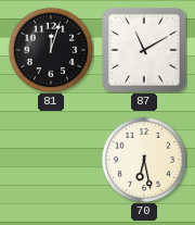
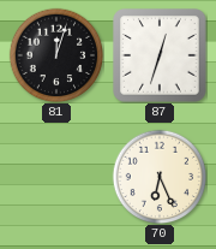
87: 11:10 -> 12:33
70: 6:28 -> 6:26
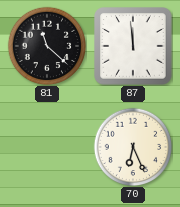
81: 12:03 -> 11:22
87: 12:33 -> 11:59
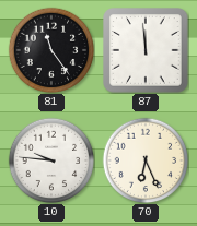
81: 11:22 -> 11:24
10: none -> 9:46
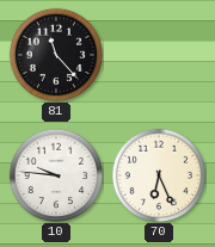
81: 11:24 -> 11:23
87: 11:59 -> none
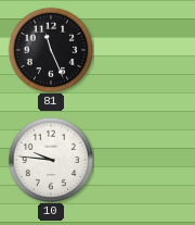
81: 11:23 -> 11:26
70: 6:26 -> none
